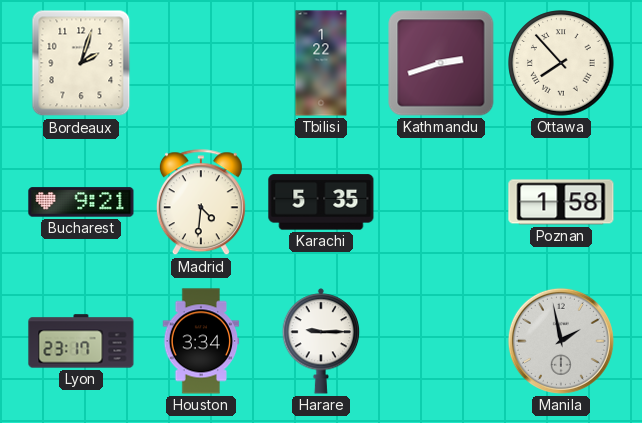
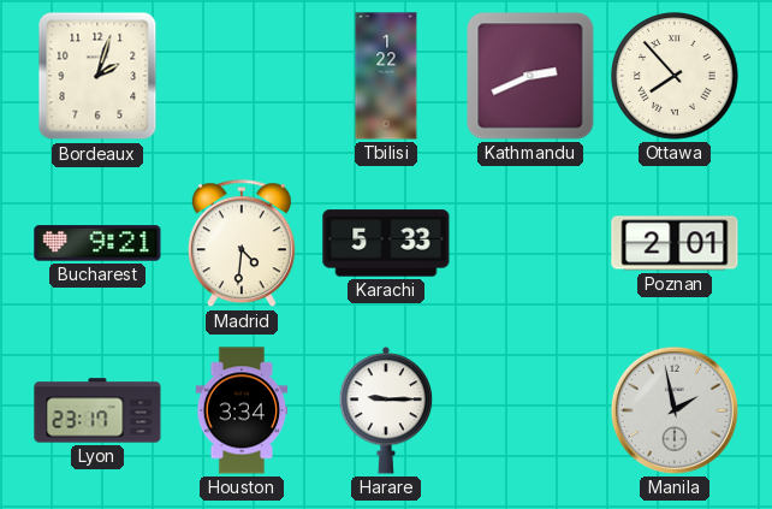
Kathmandu: 2:42 -> 2:41
Karachi: 5:35 -> 5:33
Poznan: 1:58 -> 2:01
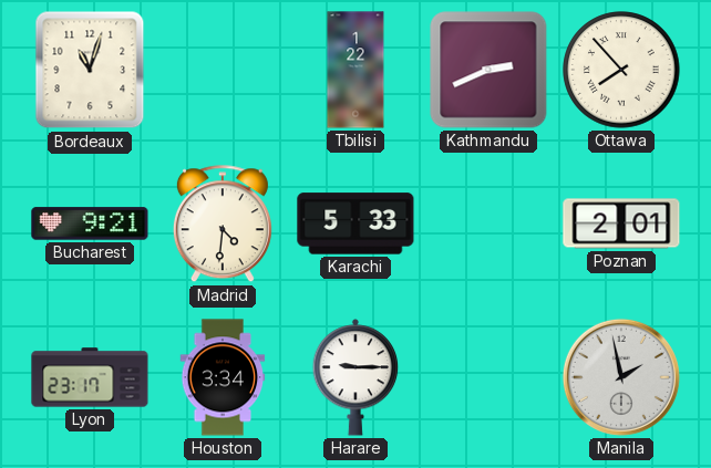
Bordeaux: 2:03 -> 11:03
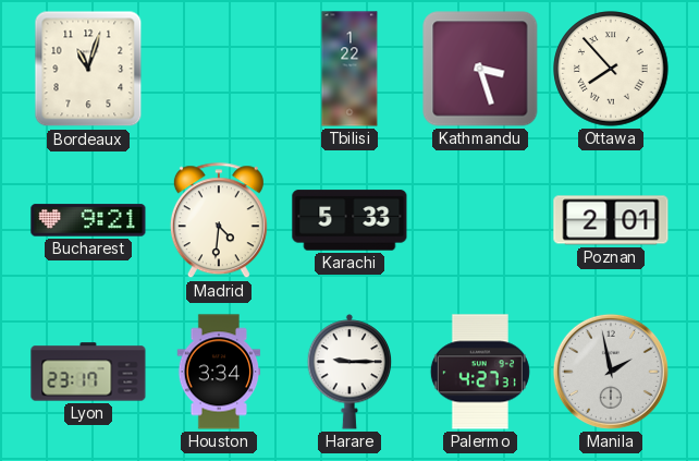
Kathmandu: 2:41 -> 3:27
Palermo: none -> 4:27
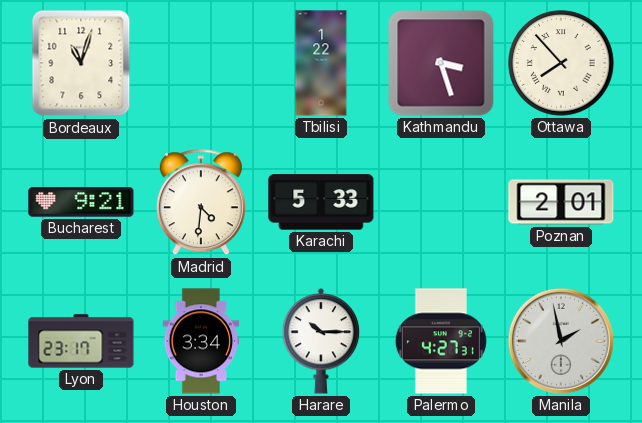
Harare: 9:15 -> 10:15
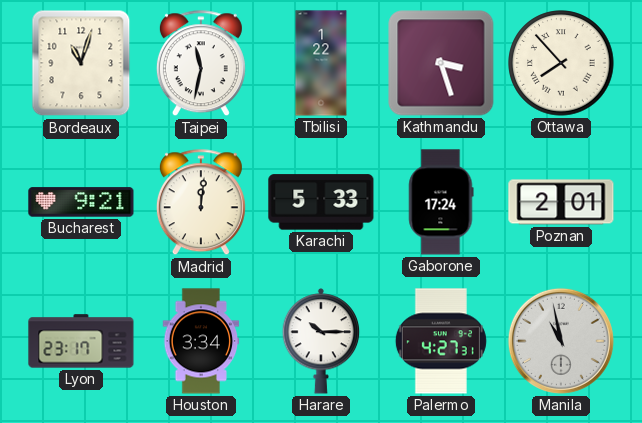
Taipei: none -> 11:32
Madrid: 4:31 -> 12:01
Gaborone: none -> 17:24
Manila: 1:58 -> 10:58
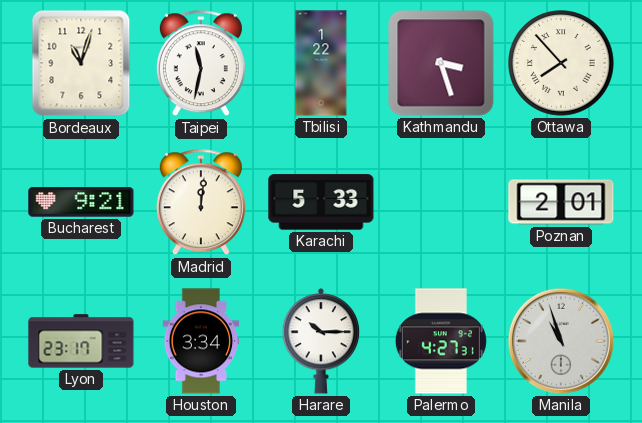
Gaborone: 17:24 -> none
Manila: 10:58 -> 10:57
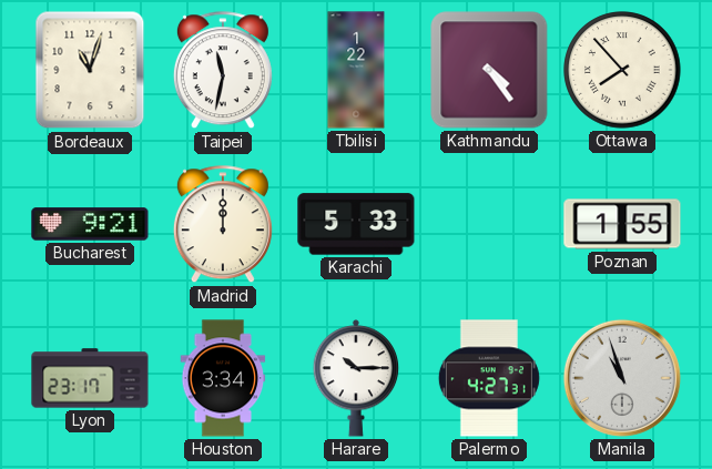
Kathmandu: 3:27 -> 4:24
Madrid: 12:01 -> 12:00
Poznan: 2:01 -> 1:55
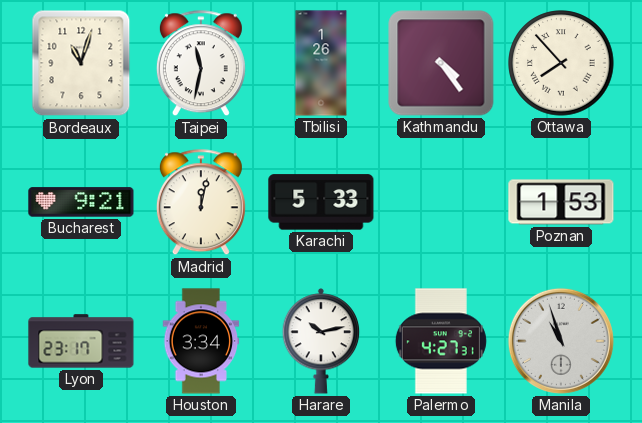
Tbilisi: 1:22 -> 1:26
Madrid: 12:00 -> 12:02
Poznan: 1:55 -> 1:53
Harare: 10:15 -> 10:13
